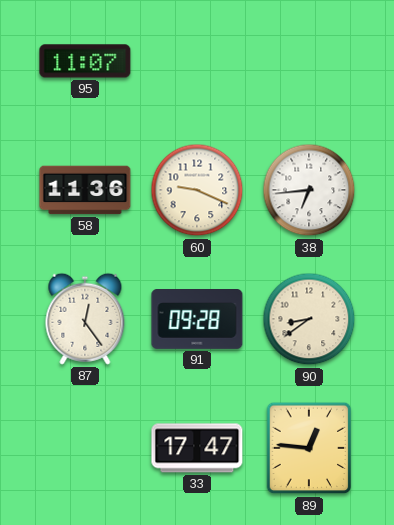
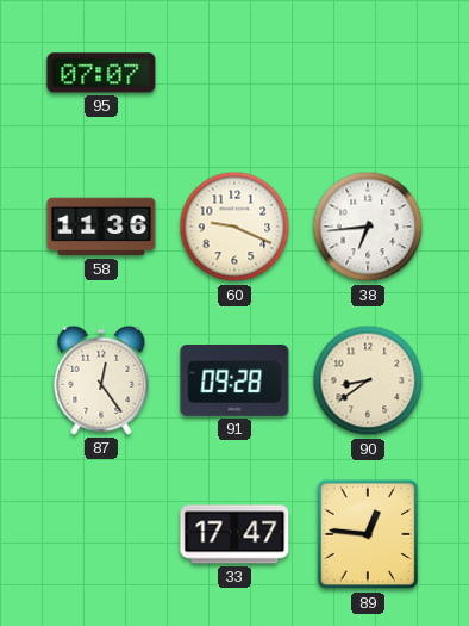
95: 11:07 -> 07:07
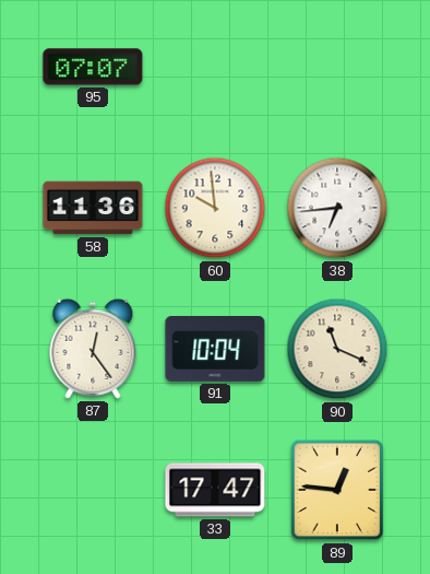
60: 9:19 -> 9:59
91: 09:28 -> 10:04
90: 8:39 -> 11:19
